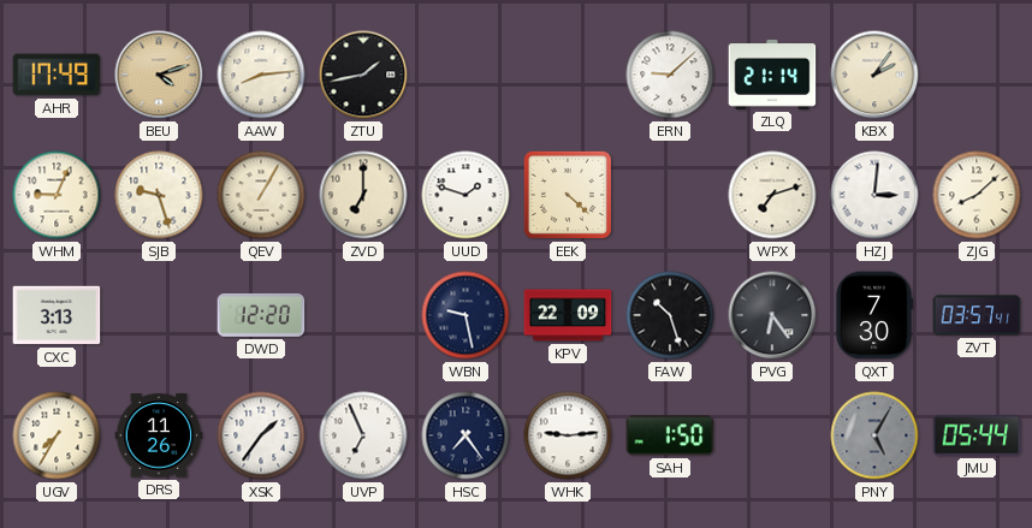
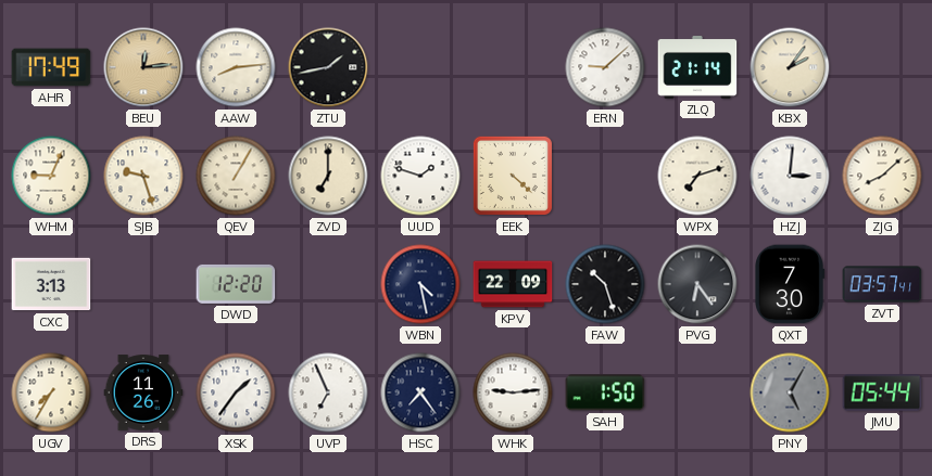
BEU: 4:12 -> 12:14
WBN: 9:28 -> 4:28
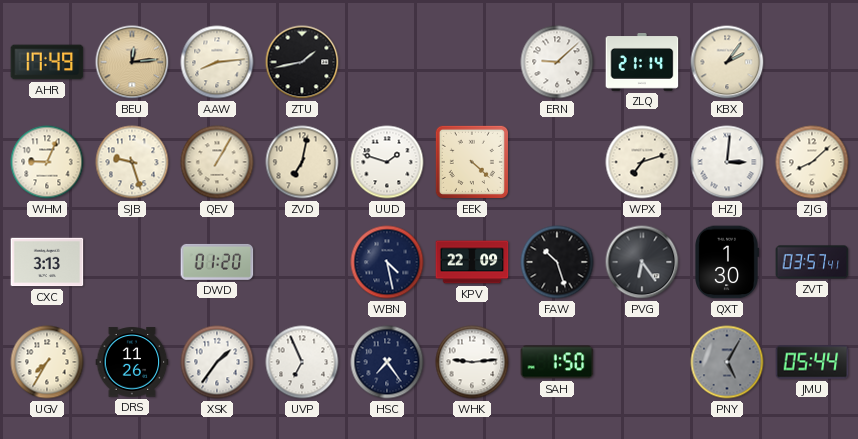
ZVD: 7:00 -> 7:02
DWD: 12:20 -> 01:20
QXT: 7:30 -> 1:30
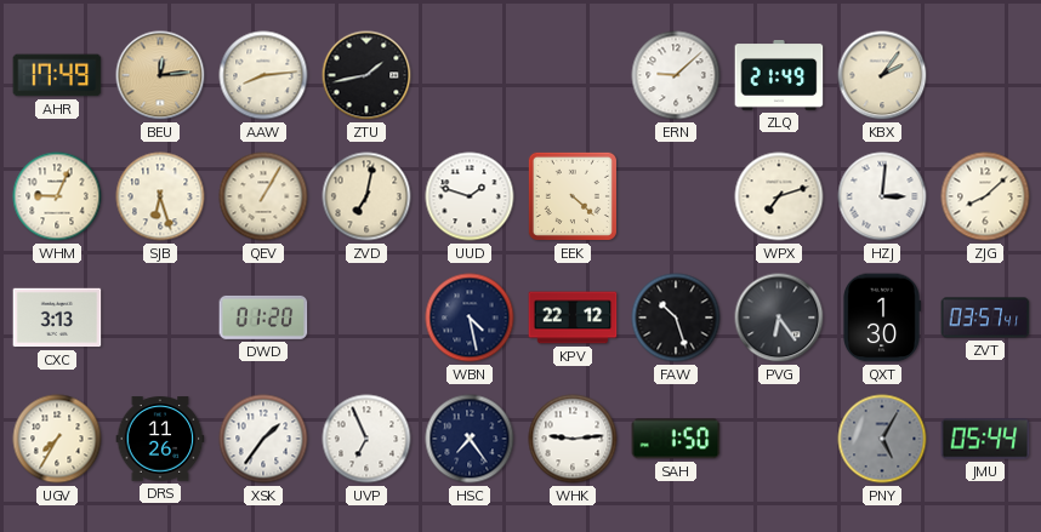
ZLQ: 21:14 -> 21:49
SJB: 9:27 -> 6:27
KPV: 22:09 -> 22:12
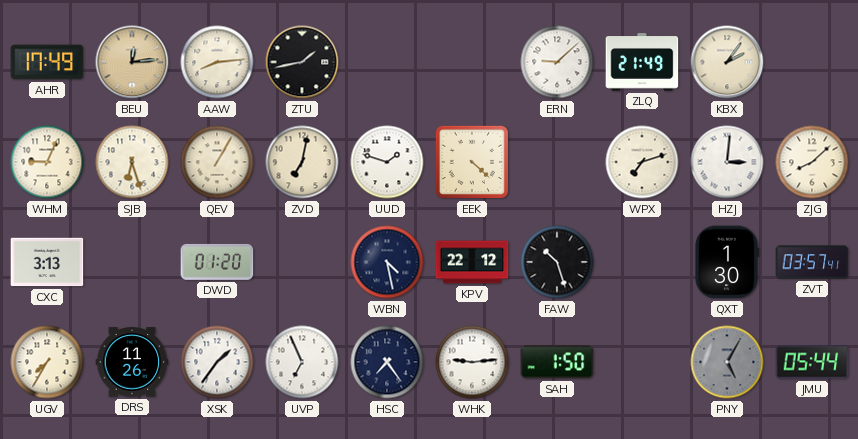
PVG: 6:24 -> none
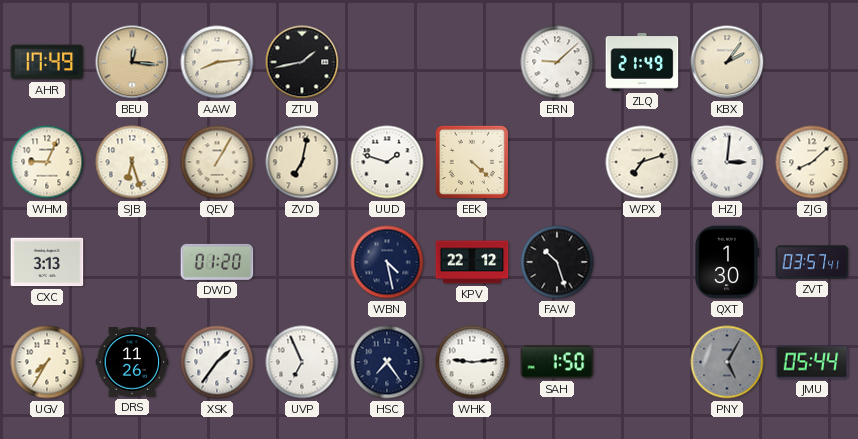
BEU: 12:14 -> 12:16
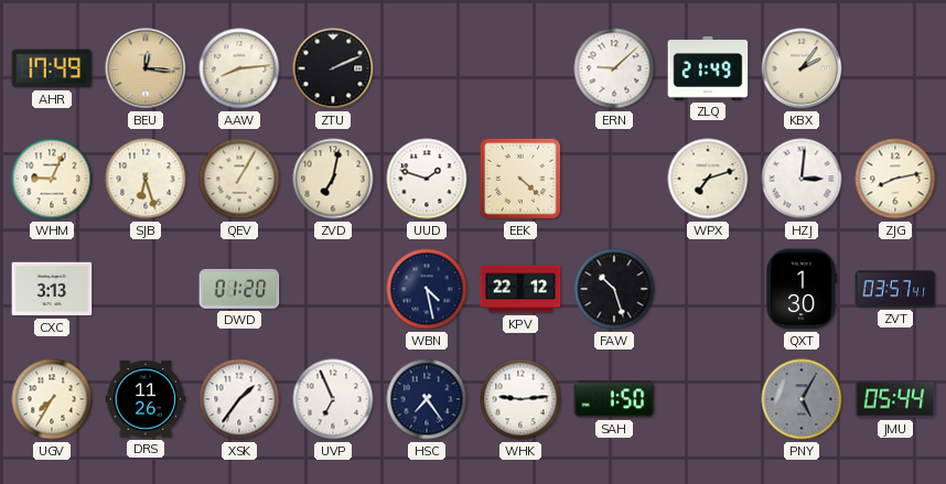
ZTU: 1:43 -> 2:11
ZJG: 8:08 -> 8:13
